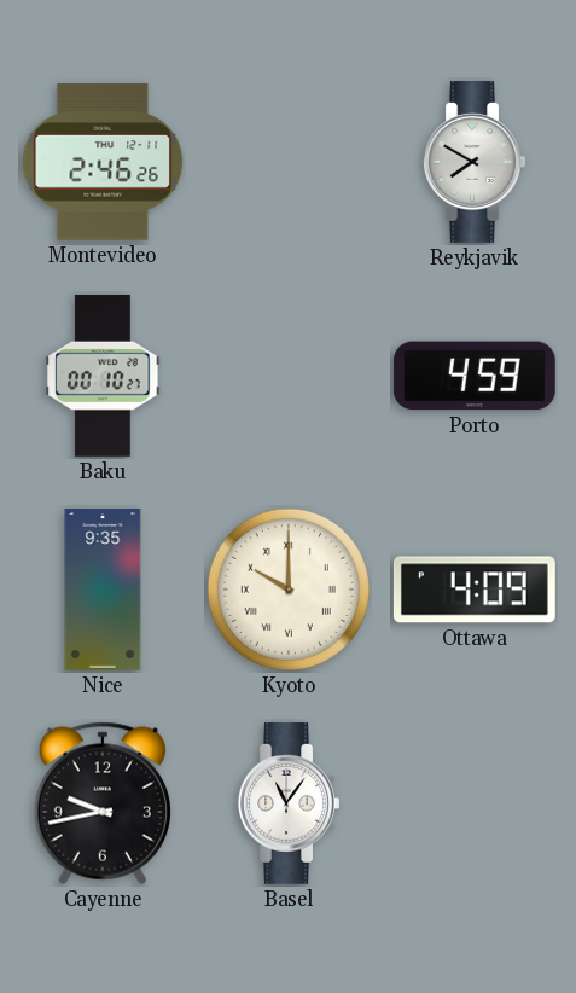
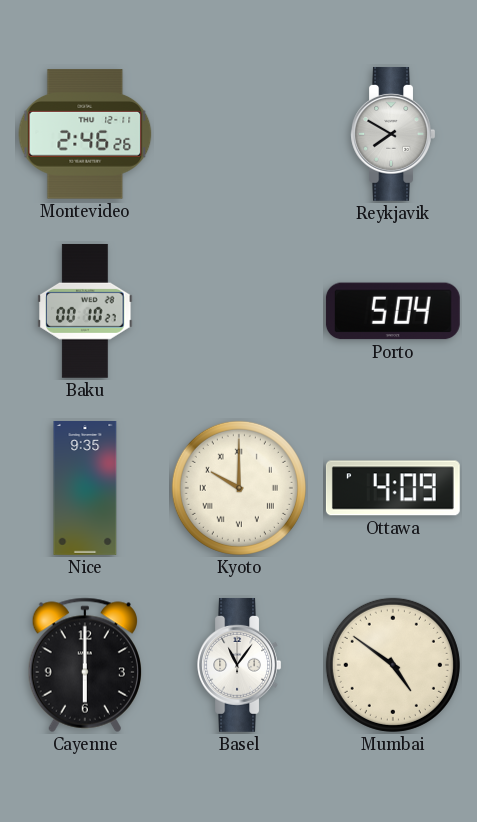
Porto: 4:59 -> 5:04
Cayenne: 9:43 -> 6:00
Mumbai: none -> 4:51
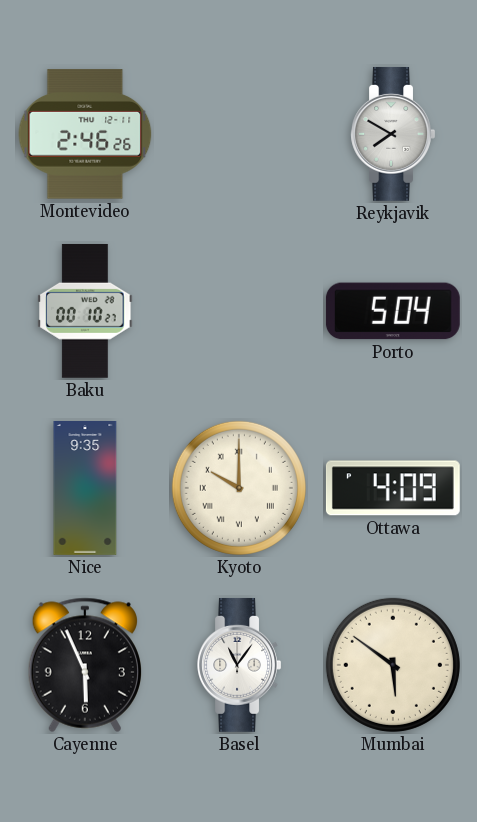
Cayenne: 6:00 -> 5:56
Mumbai: 4:51 -> 5:51
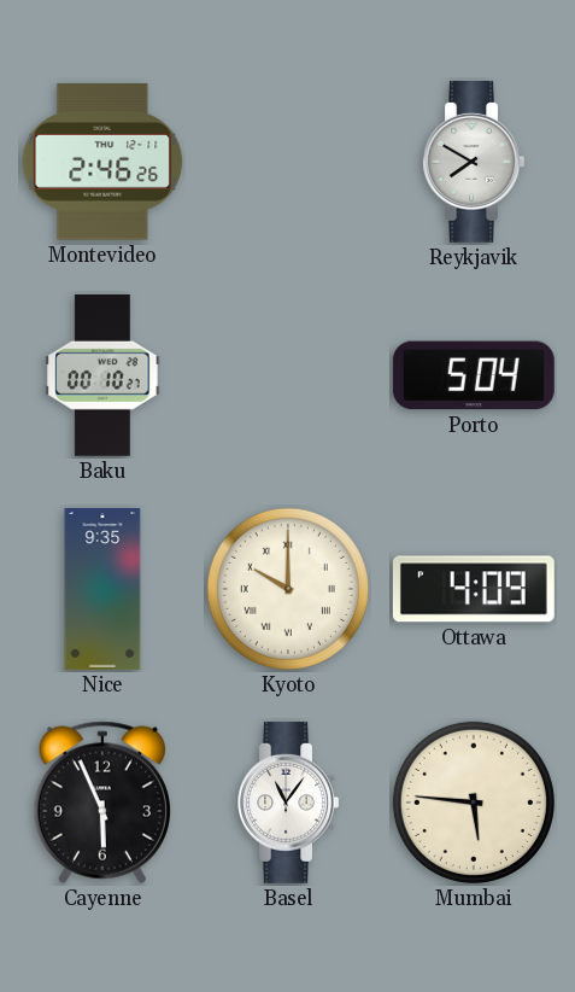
Mumbai: 5:51 -> 5:46
